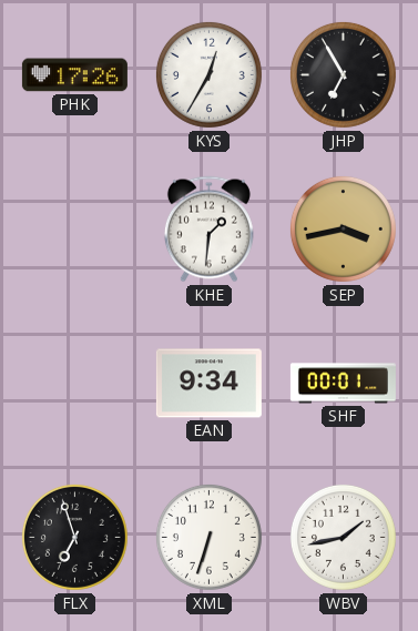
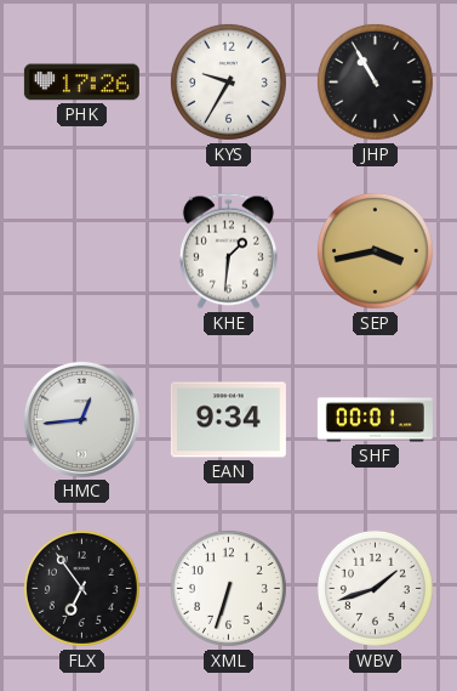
KYS: 12:35 -> 9:35
JHP: 6:55 -> 10:55
HMC: none -> 12:44
FLX: 6:57 -> 6:54
WBV: 1:43 -> 1:42
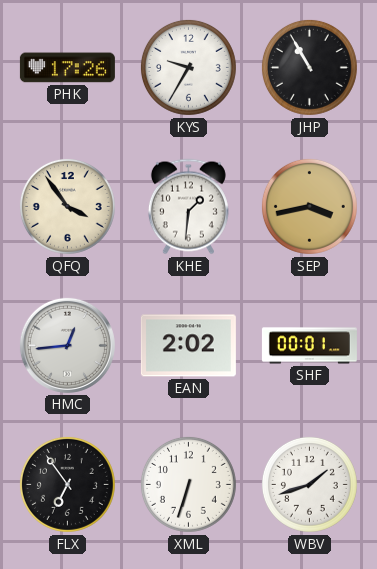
QFQ: none -> 3:54
EAN: 9:34 -> 2:02
